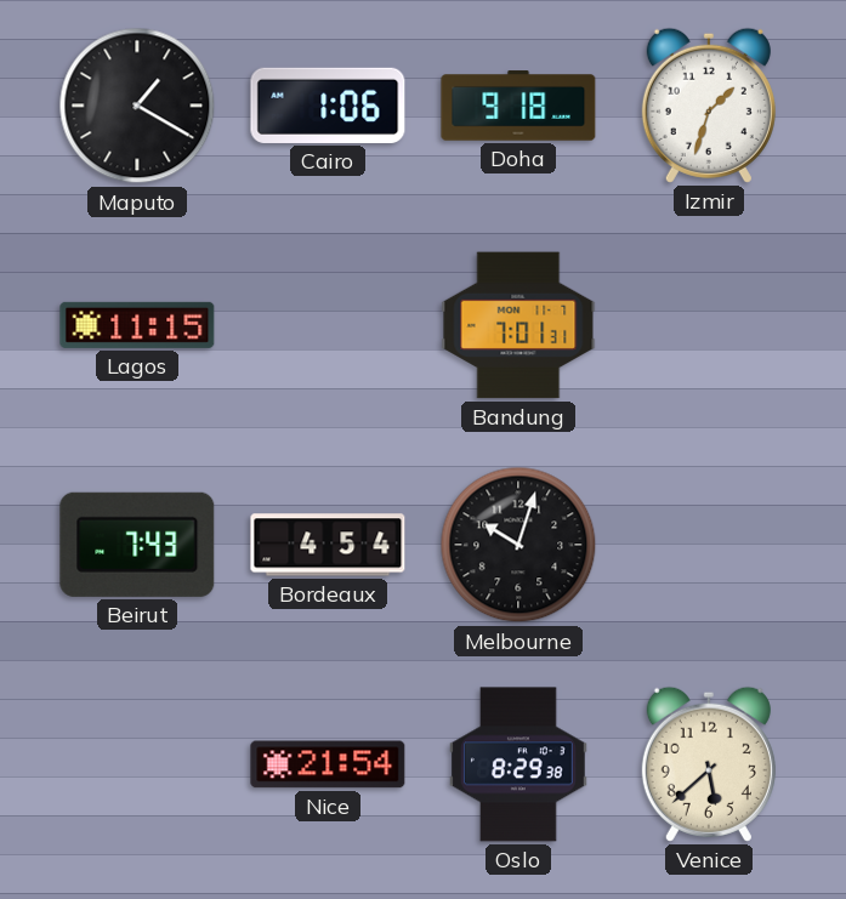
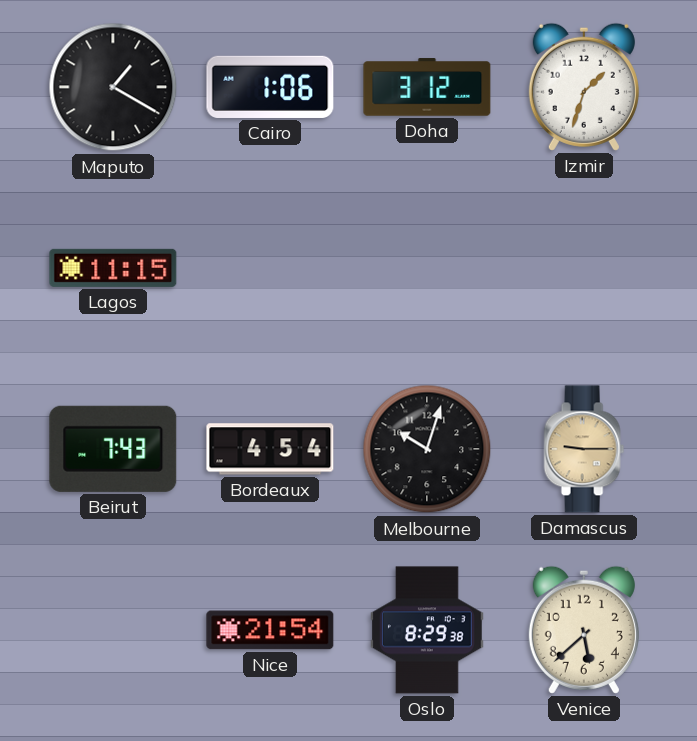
Doha: 9:18 -> 3:12
Bandung: 7:01 -> none
Damascus: none -> 9:15
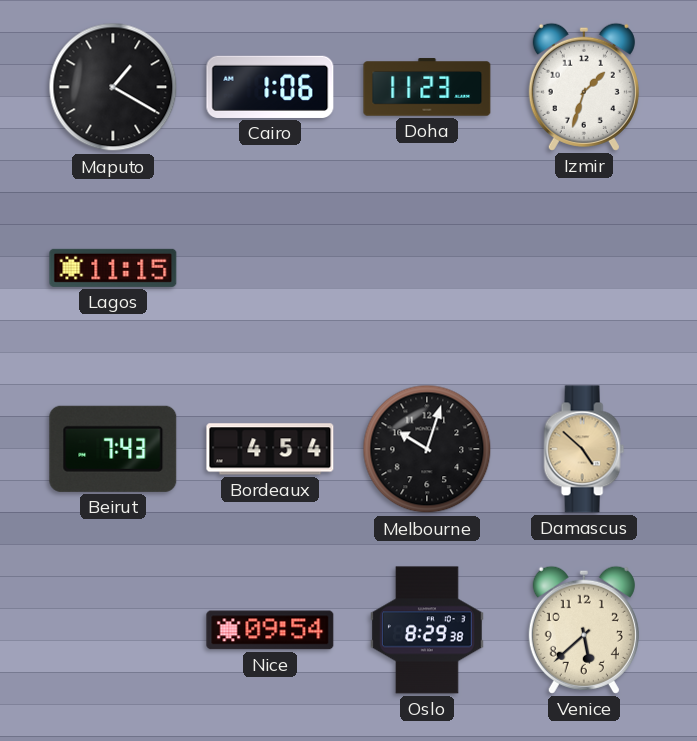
Doha: 3:12 -> 11:23
Damascus: 9:15 -> 4:52
Nice: 21:54 -> 09:54
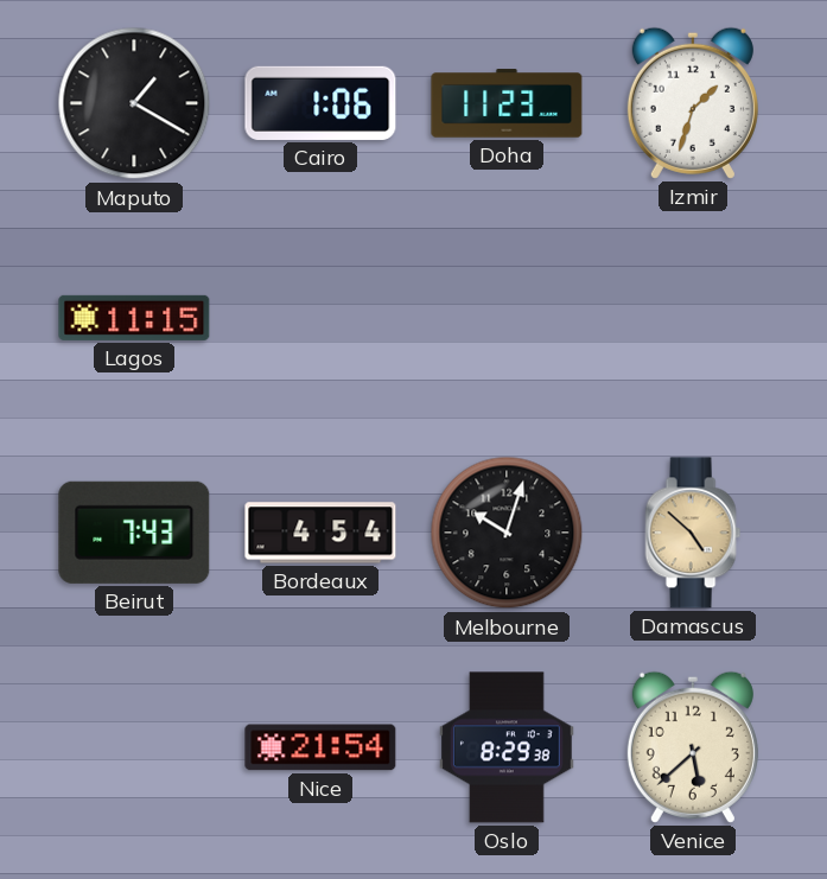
Nice: 09:54 -> 21:54
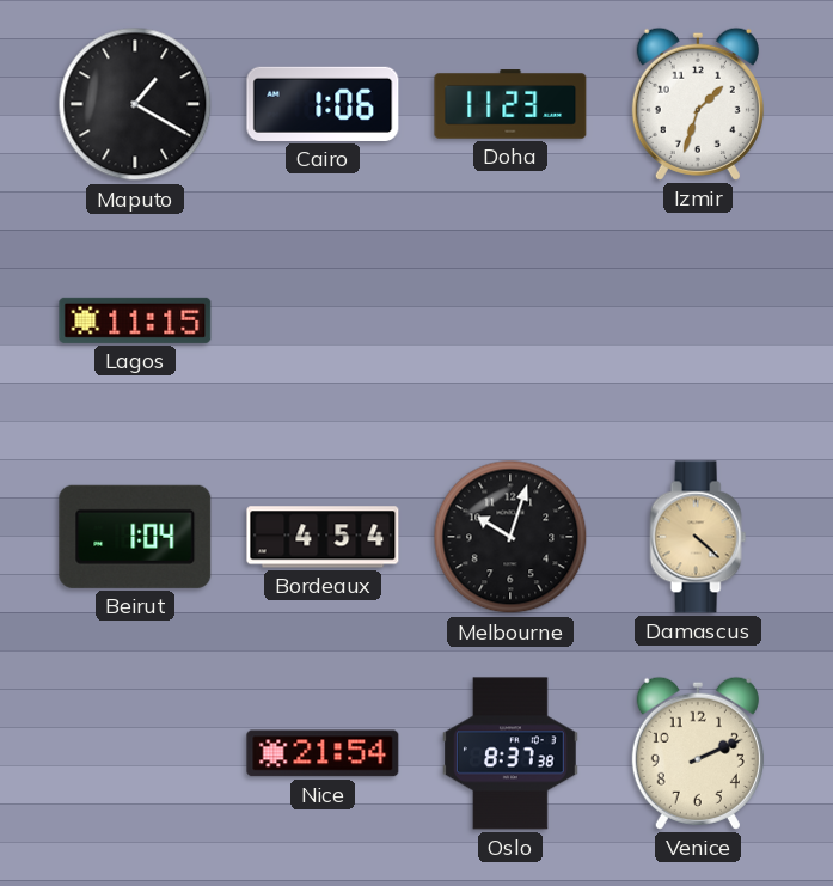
Beirut: 7:43 -> 1:04
Damascus: 4:52 -> 4:22
Oslo: 8:29 -> 8:37
Venice: 5:38 -> 2:11
